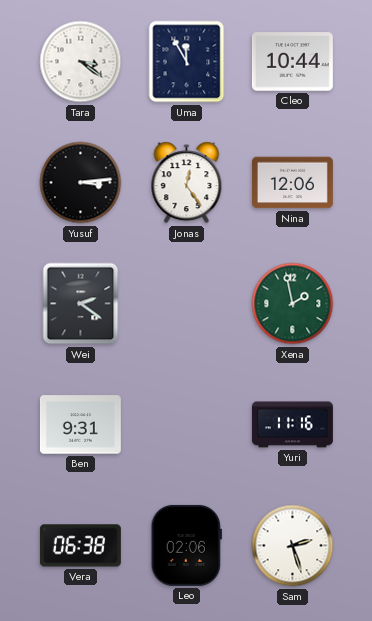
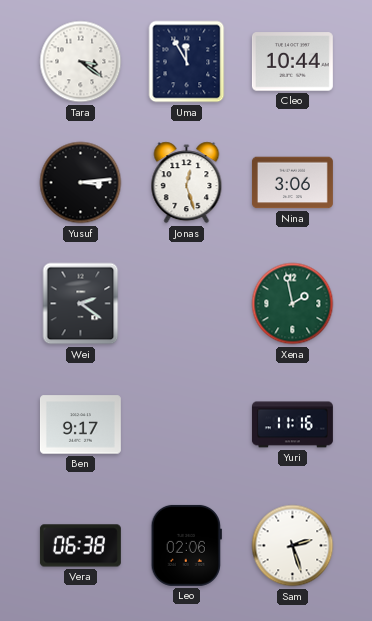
Jonas: 12:24 -> 12:27
Nina: 12:06 -> 3:06
Ben: 9:31 -> 9:17
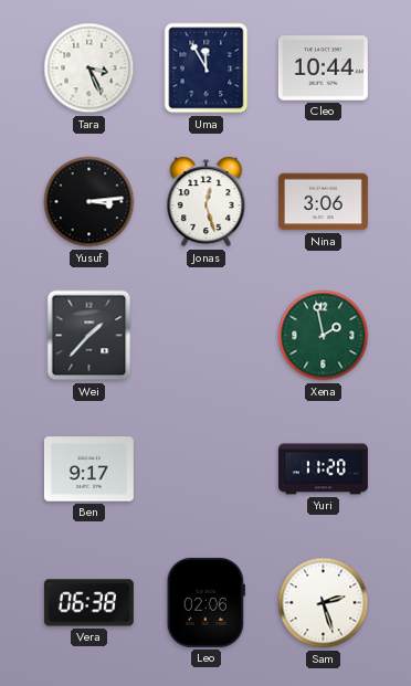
Tara: 3:21 -> 3:26
Wei: 2:21 -> 1:37
Yuri: 11:16 -> 11:20
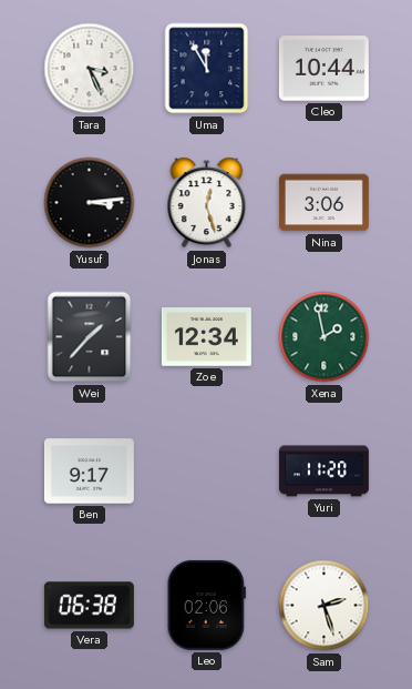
Zoe: none -> 12:34
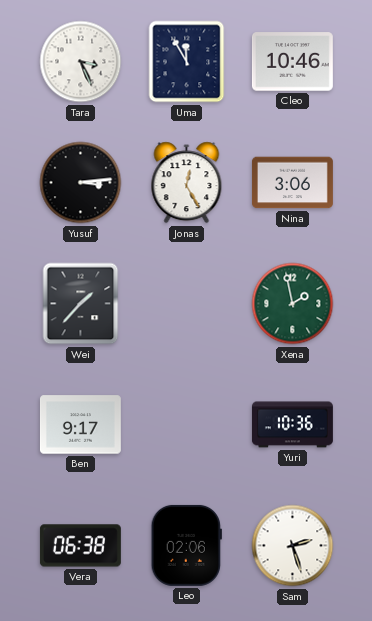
Cleo: 10:44 -> 10:46
Jonas: 12:27 -> 12:25
Zoe: 12:34 -> none
Yuri: 11:20 -> 10:36
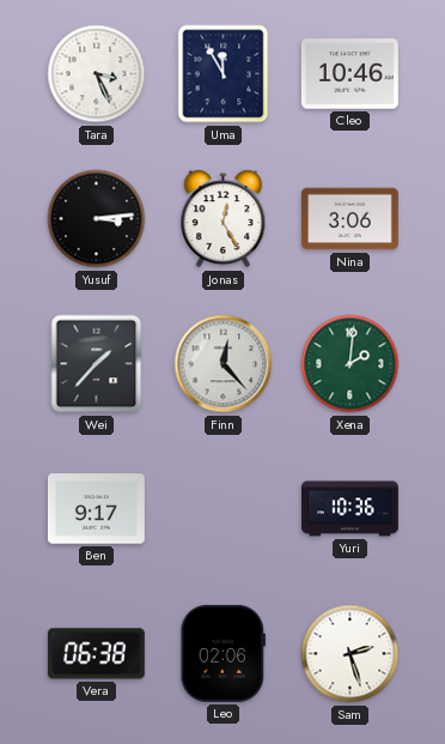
Finn: none -> 12:23
Xena: 1:58 -> 2:01
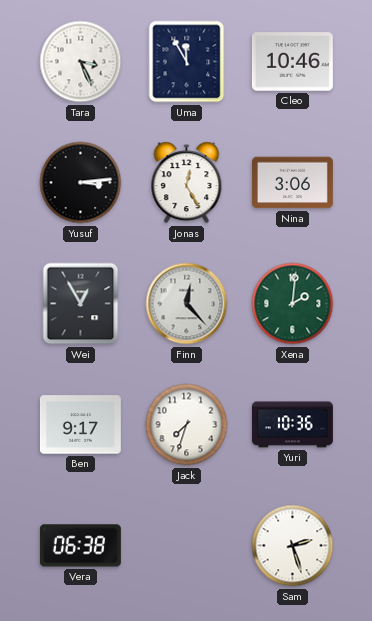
Wei: 1:37 -> 12:55
Jack: none -> 7:33
Leo: 02:06 -> none
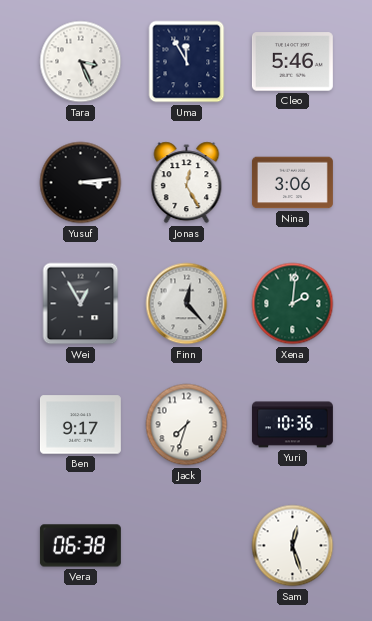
Cleo: 10:46 -> 5:46
Sam: 2:27 -> 12:27
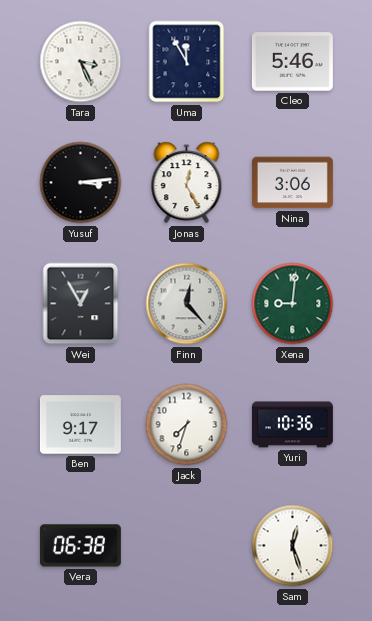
Xena: 2:01 -> 9:01
